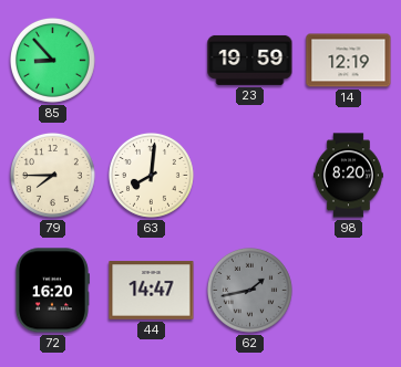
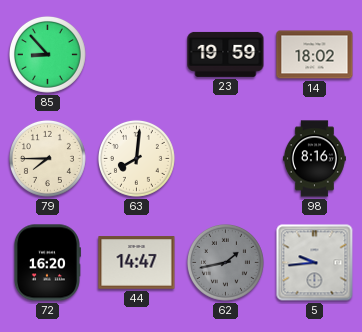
14: 12:19 -> 18:02
98: 8:20 -> 8:16
5: none -> 9:44
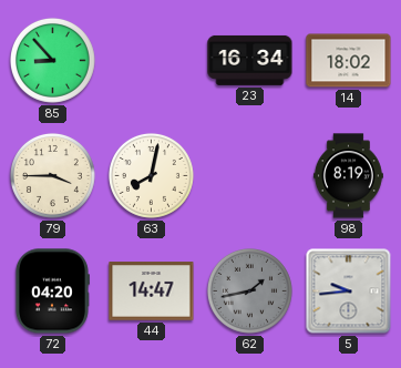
23: 19:59 -> 16:34
79: 7:45 -> 3:45
63: 8:01 -> 8:02
98: 8:16 -> 8:19
72: 16:20 -> 04:20
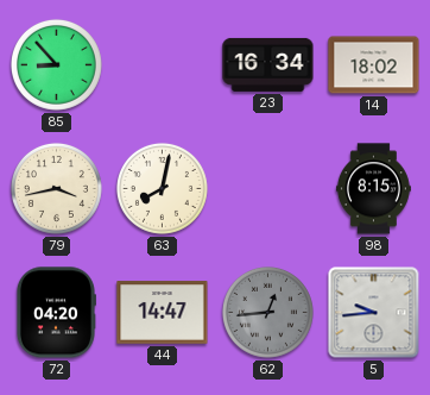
79: 3:45 -> 3:43
98: 8:19 -> 8:15
62: 1:43 -> 12:44
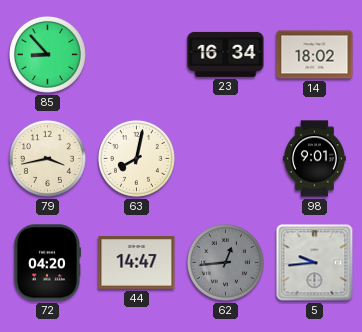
98: 8:15 -> 9:01
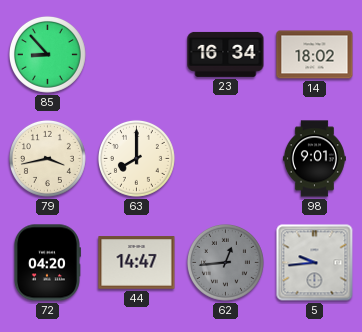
63: 8:02 -> 8:00
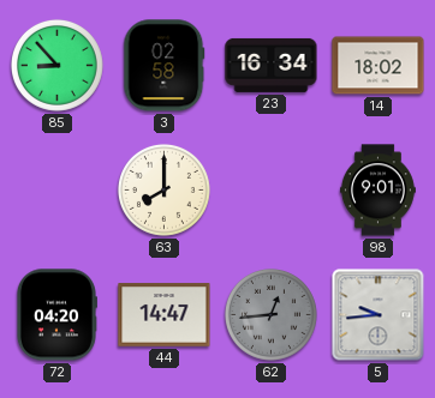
3: none -> 02:58
79: 3:43 -> none
